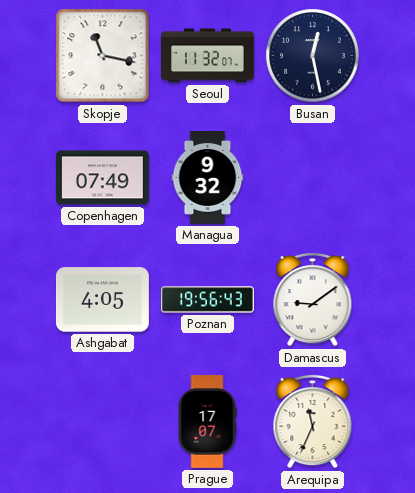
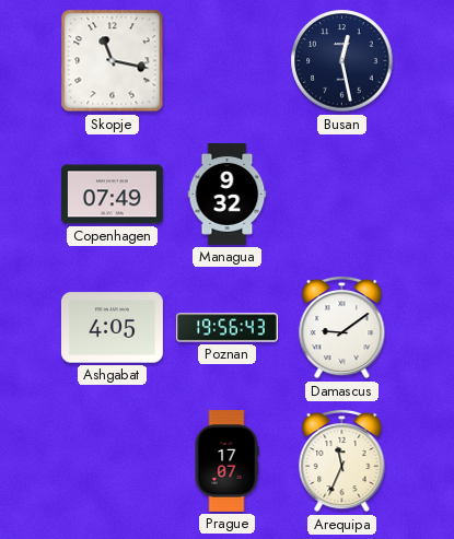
Seoul: 11:32 -> none
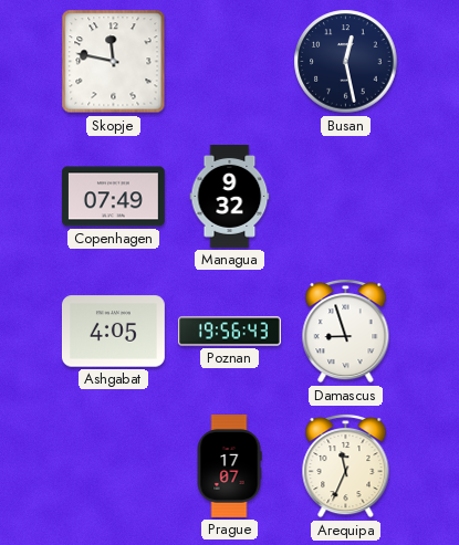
Skopje: 11:17 -> 11:47
Damascus: 9:09 -> 8:57
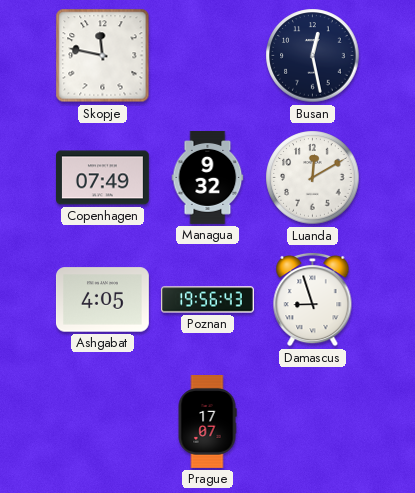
Luanda: none -> 12:10
Arequipa: 11:34 -> none
